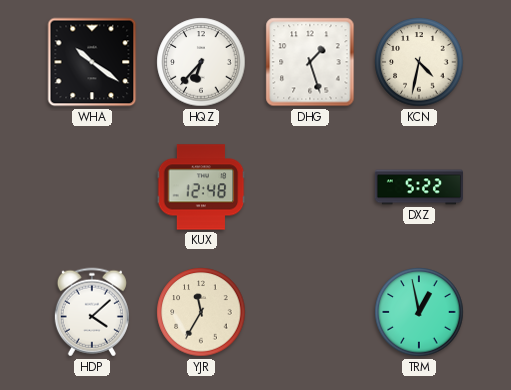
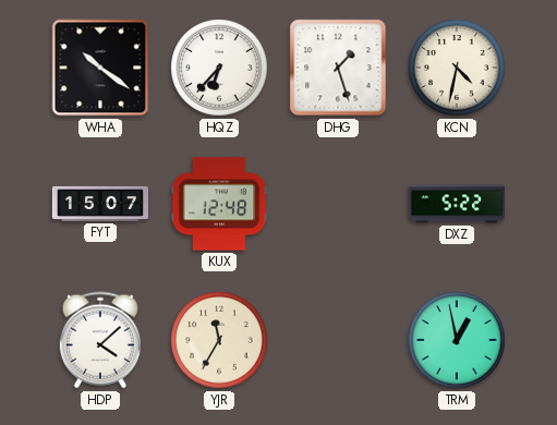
FYT: none -> 15:07
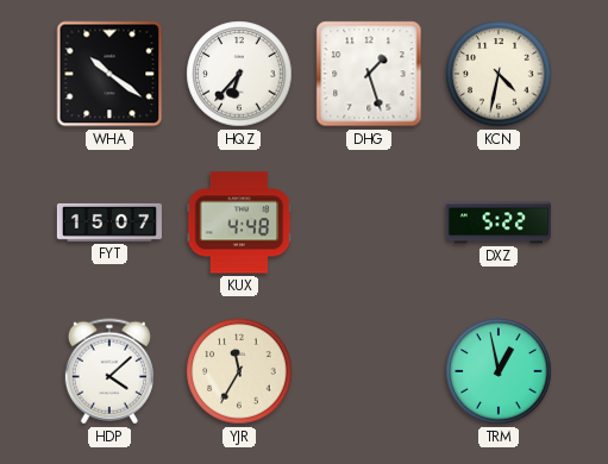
KUX: 12:48 -> 4:48
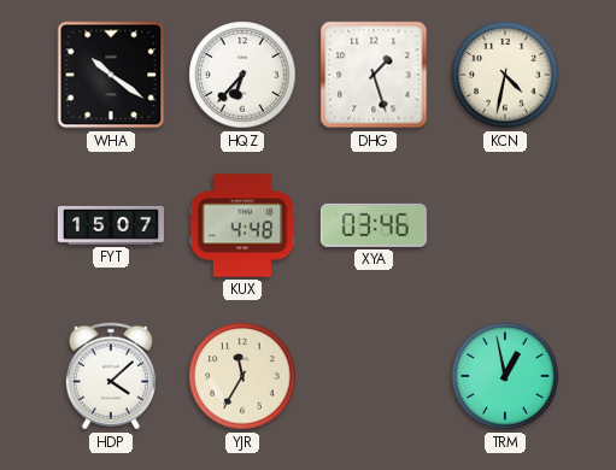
XYA: none -> 03:46
DXZ: 5:22 -> none
